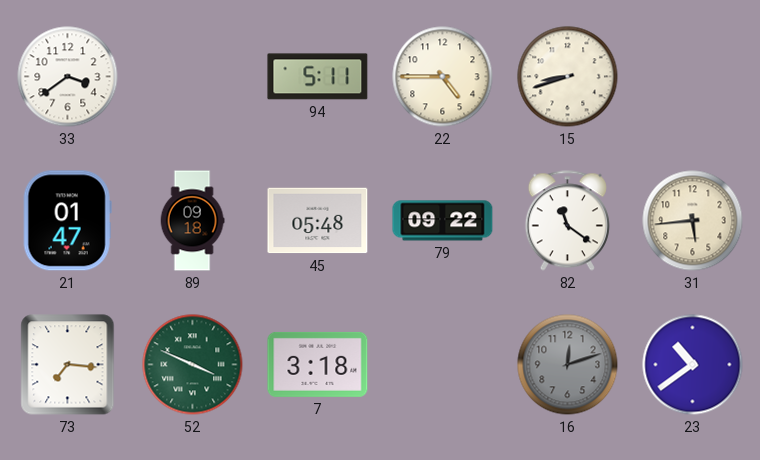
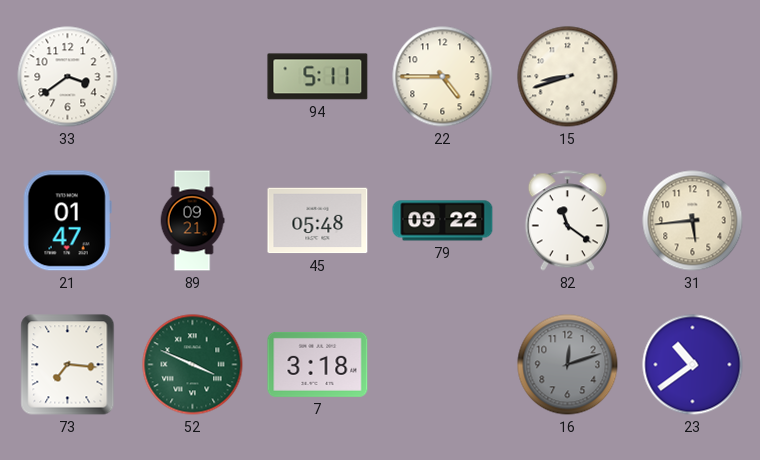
89: 09:18 -> 09:21
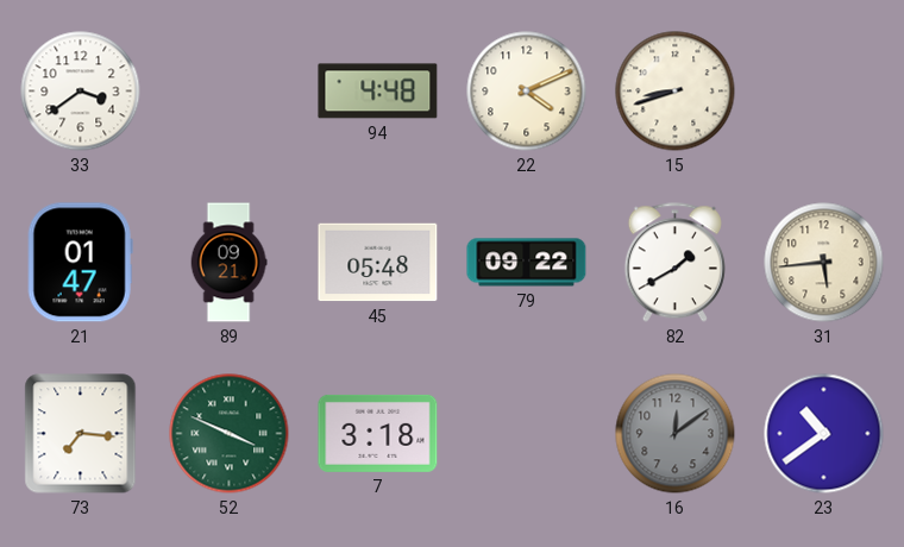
94: 5:11 -> 4:48
22: 4:45 -> 4:11
82: 11:21 -> 1:40
16: 12:12 -> 12:09
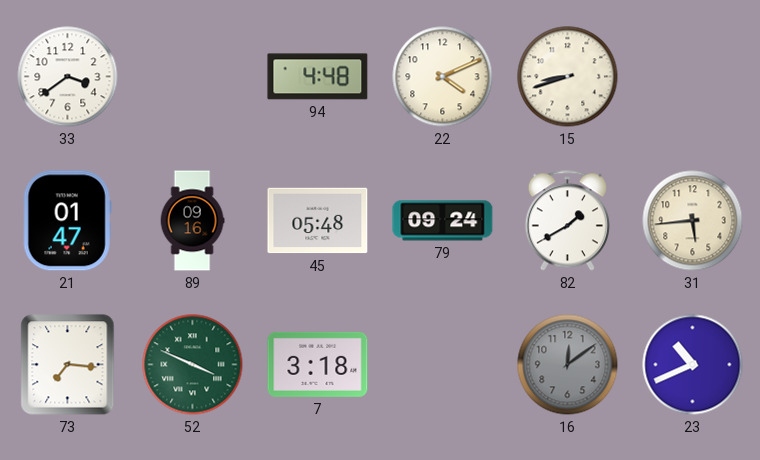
89: 09:21 -> 09:16
79: 09:22 -> 09:24
23: 10:39 -> 10:41
